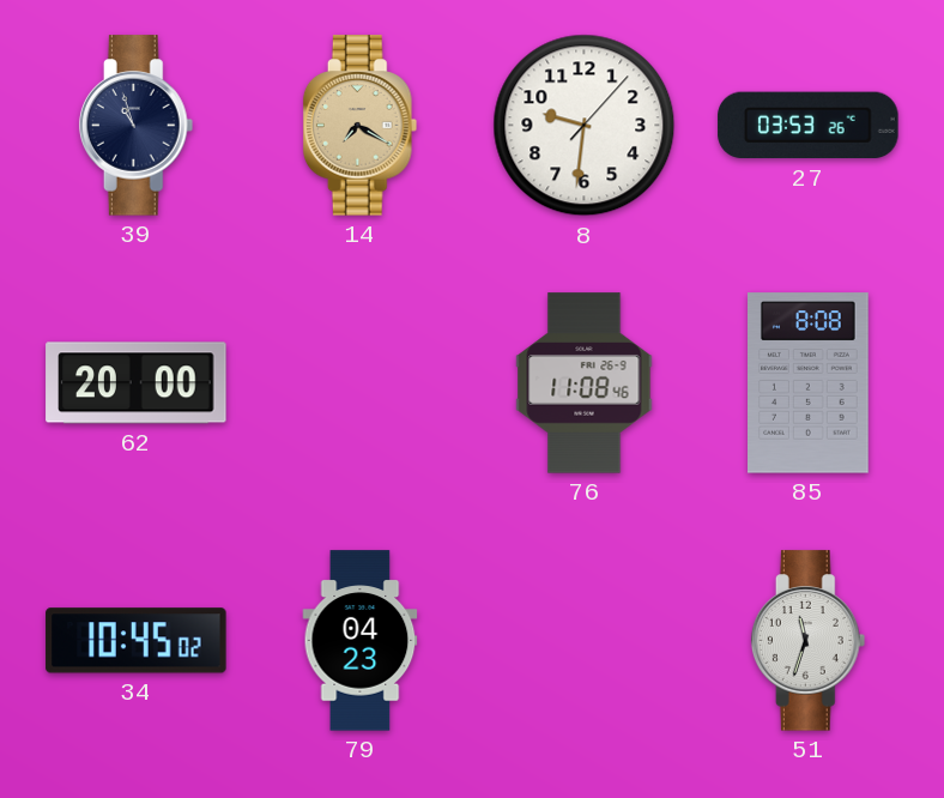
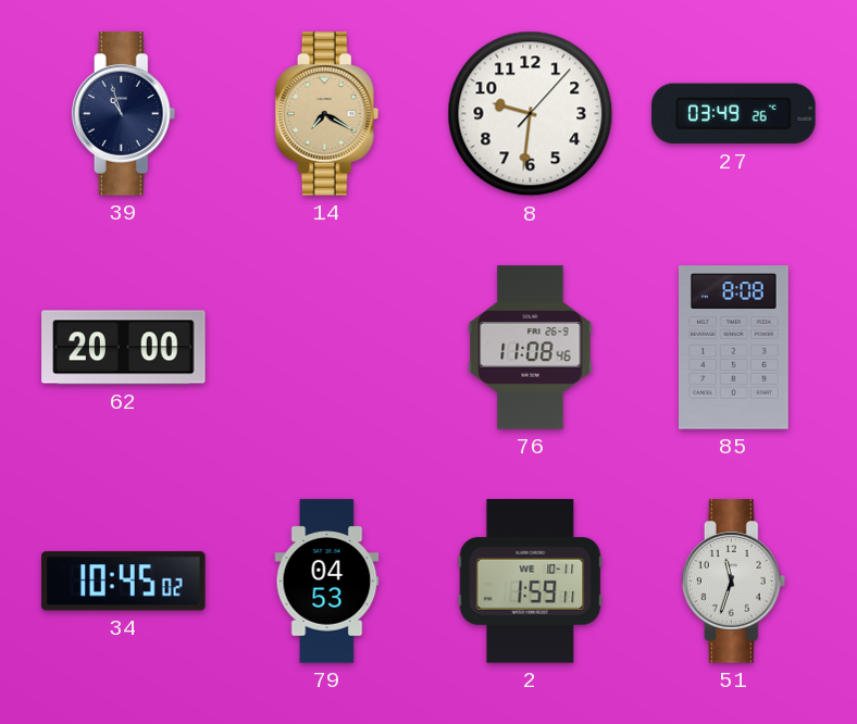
27: 03:53 -> 03:49
79: 04:23 -> 04:53
2: none -> 1:59
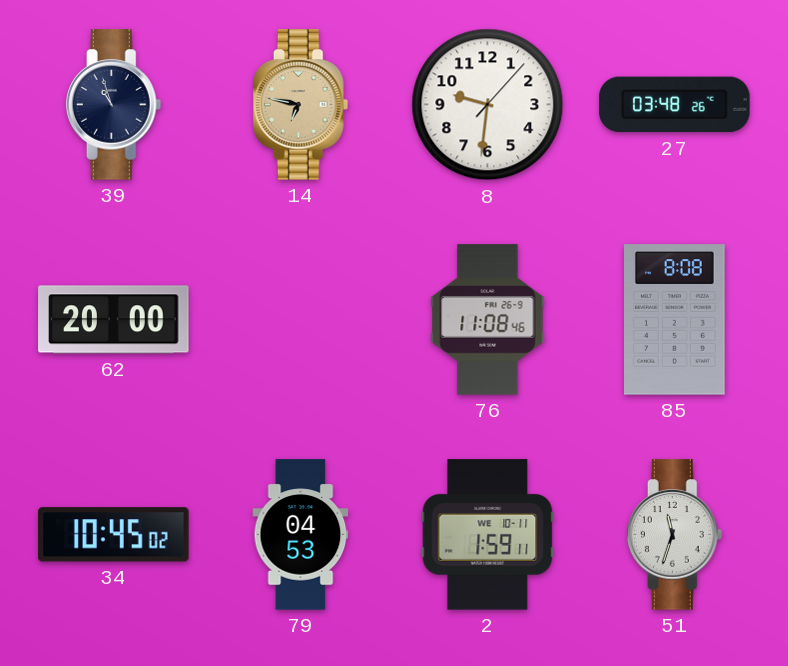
14: 7:20 -> 6:47
27: 03:49 -> 03:48
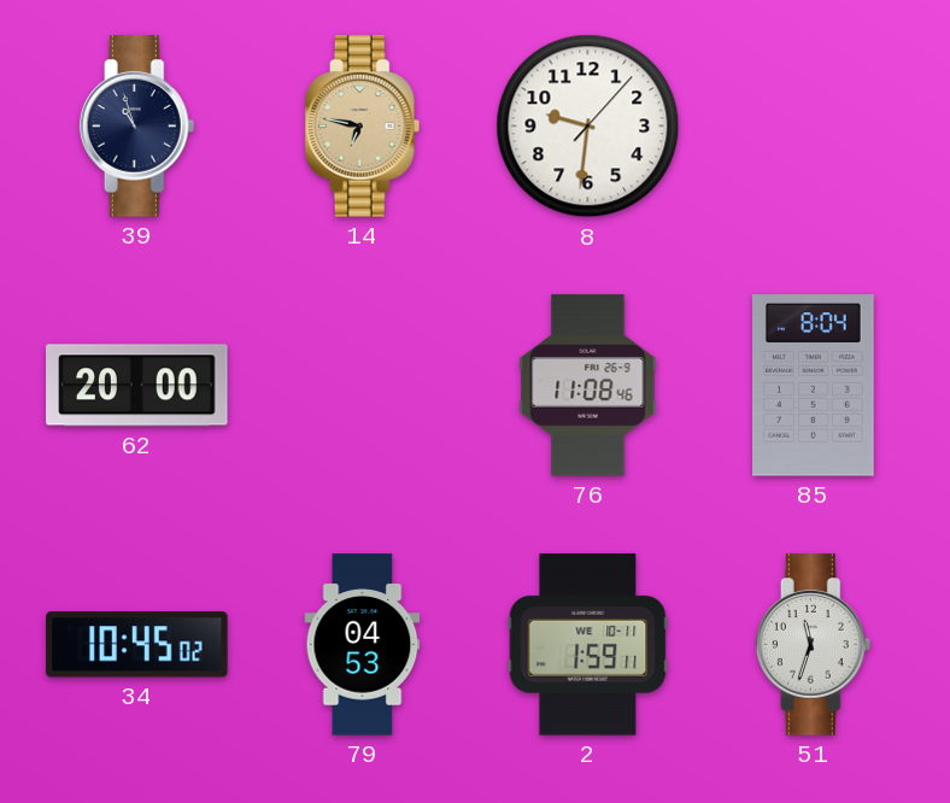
27: 03:48 -> none
85: 8:08 -> 8:04
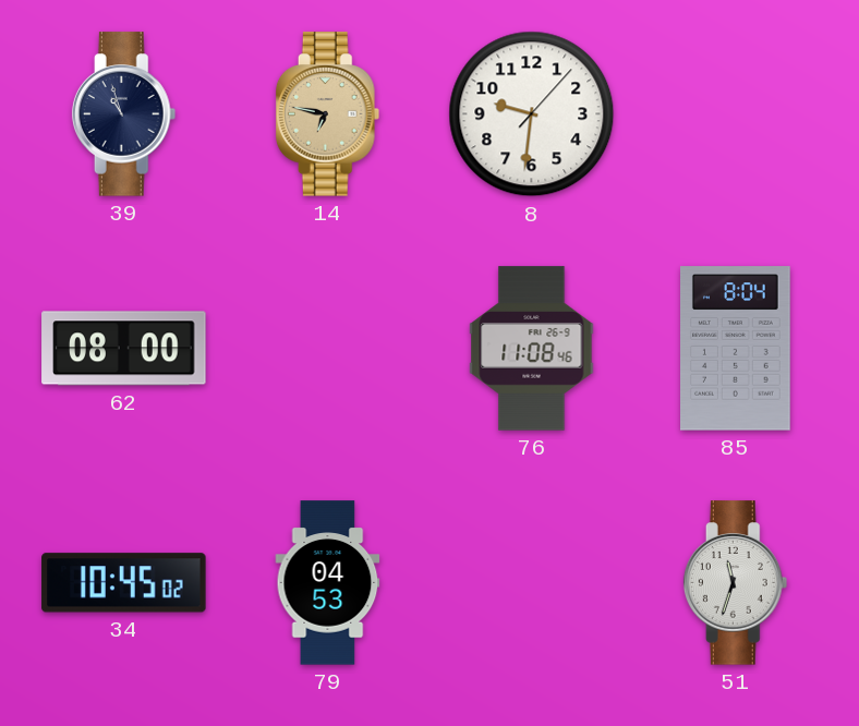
62: 20:00 -> 08:00
2: 1:59 -> none
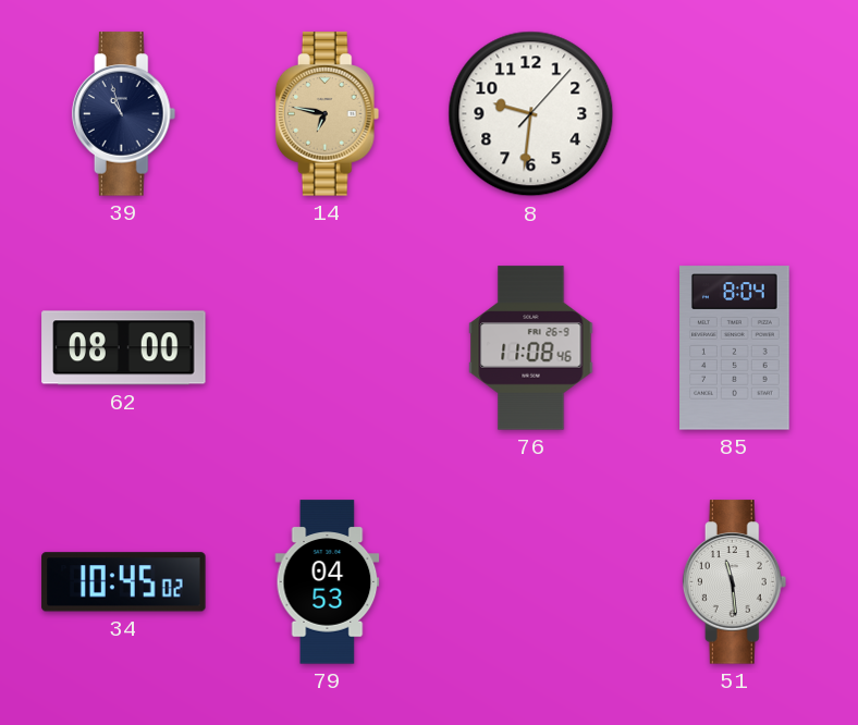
51: 11:33 -> 11:29
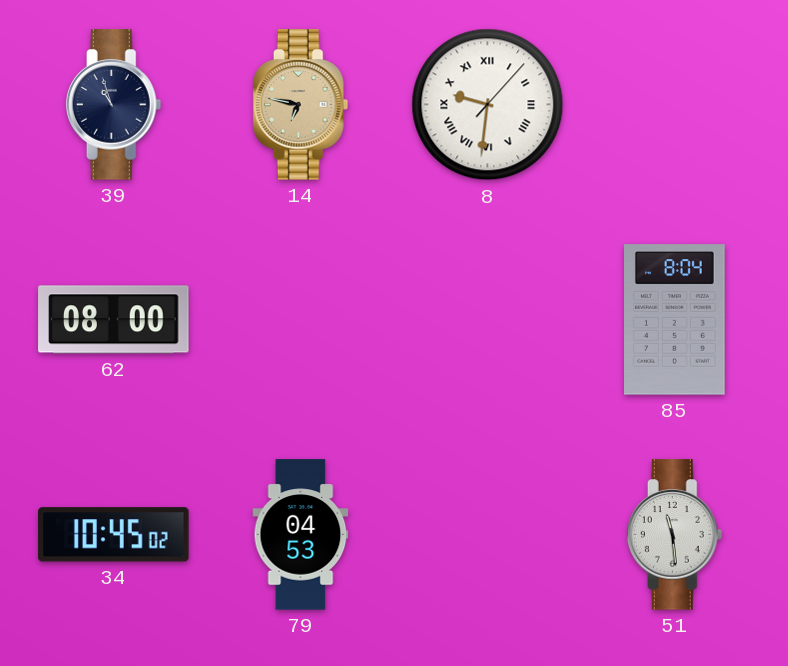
8 numerals: Arabic -> Roman
76: 11:08 -> none
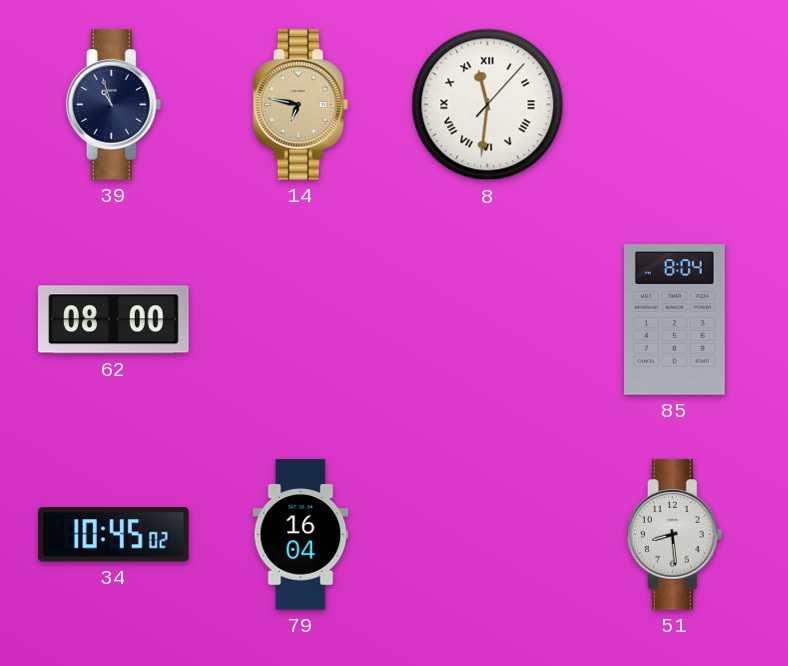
8: 9:31 -> 11:31
79: 04:53 -> 16:04
51: 11:29 -> 8:29
